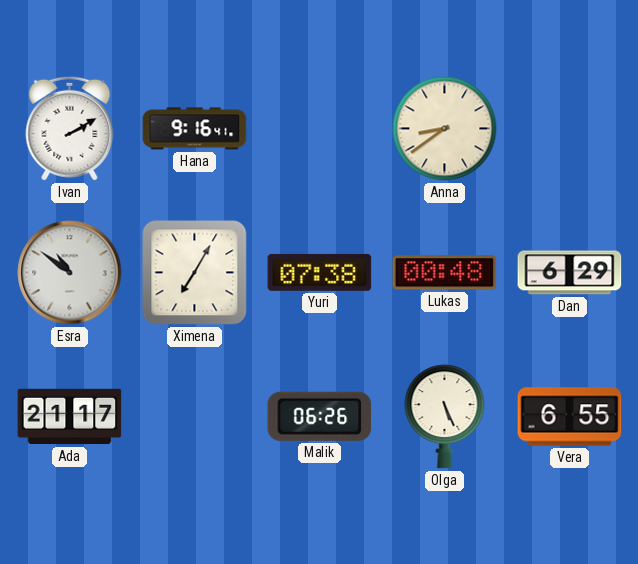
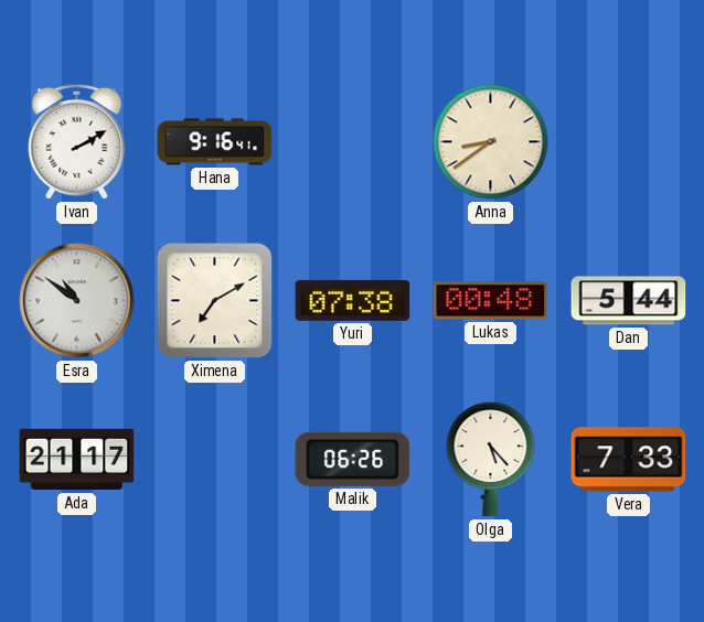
Ximena: 7:05 -> 7:10
Dan: 6:29 -> 5:44
Olga: 5:26 -> 5:23
Vera: 6:55 -> 7:33
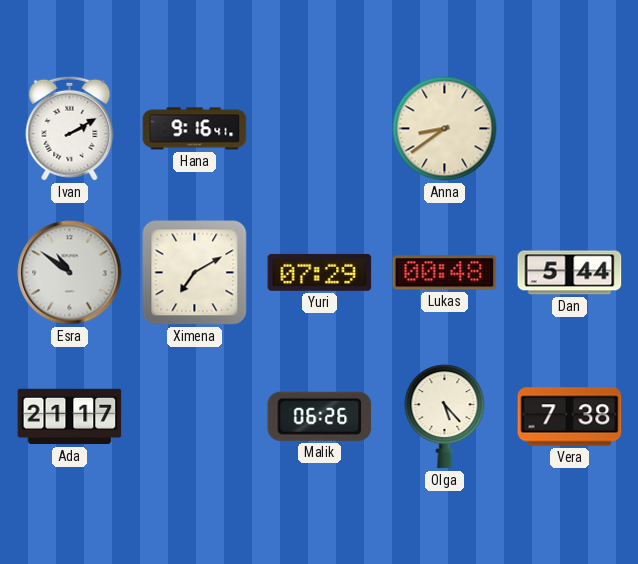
Yuri: 07:38 -> 07:29
Vera: 7:33 -> 7:38
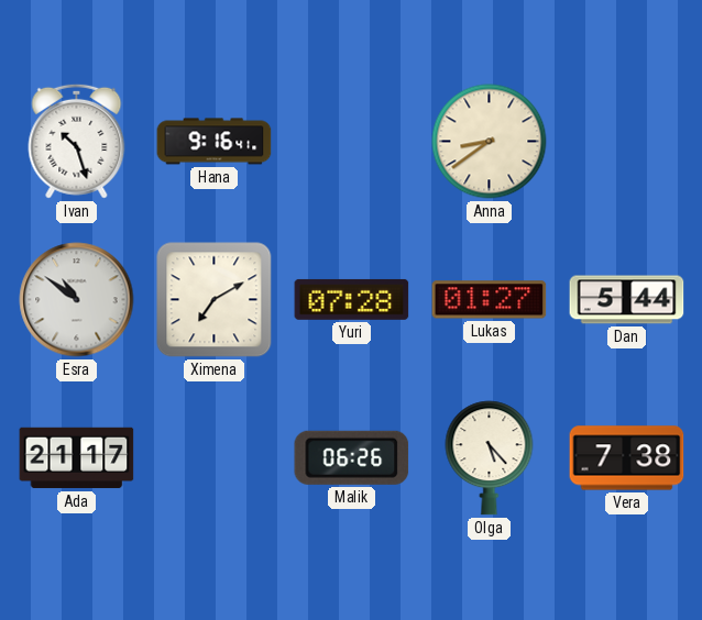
Ivan: 2:10 -> 10:27
Yuri: 07:29 -> 07:28
Lukas: 00:48 -> 01:27
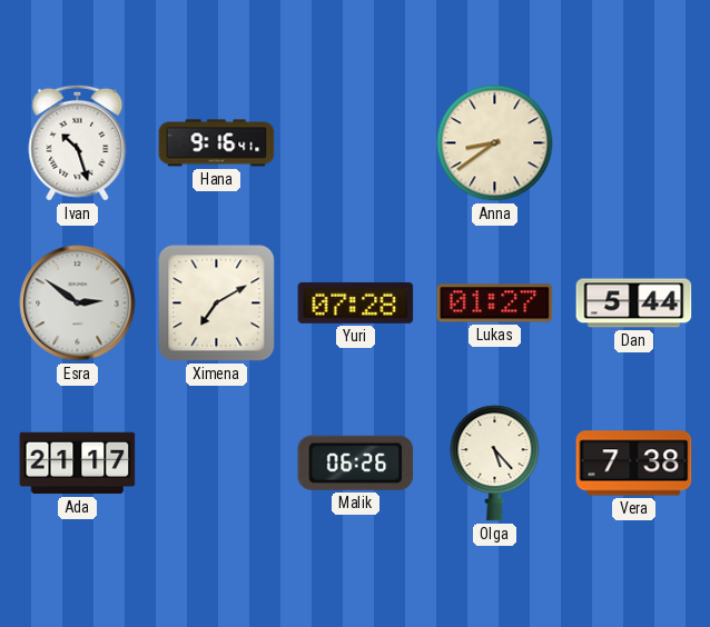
Esra: 10:51 -> 2:51
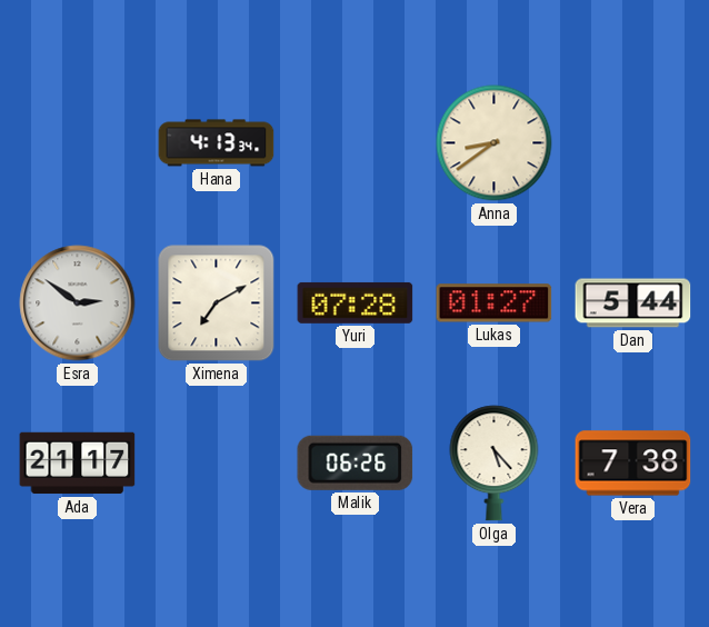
Ivan: 10:27 -> none
Hana: 9:16 -> 4:13
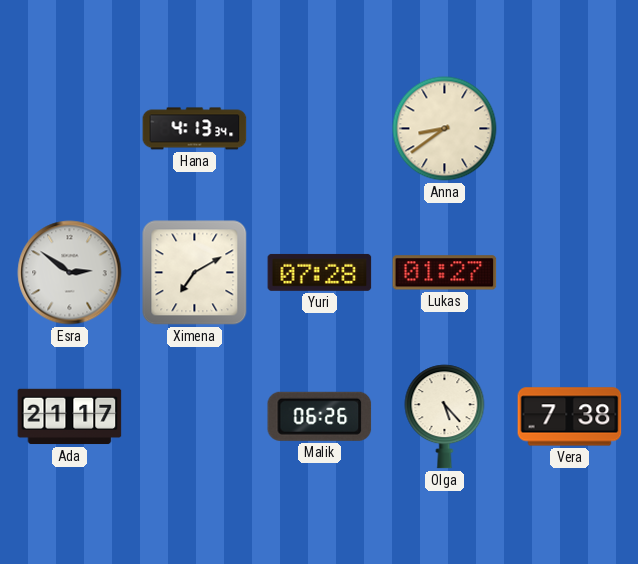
Dan: 5:44 -> none
